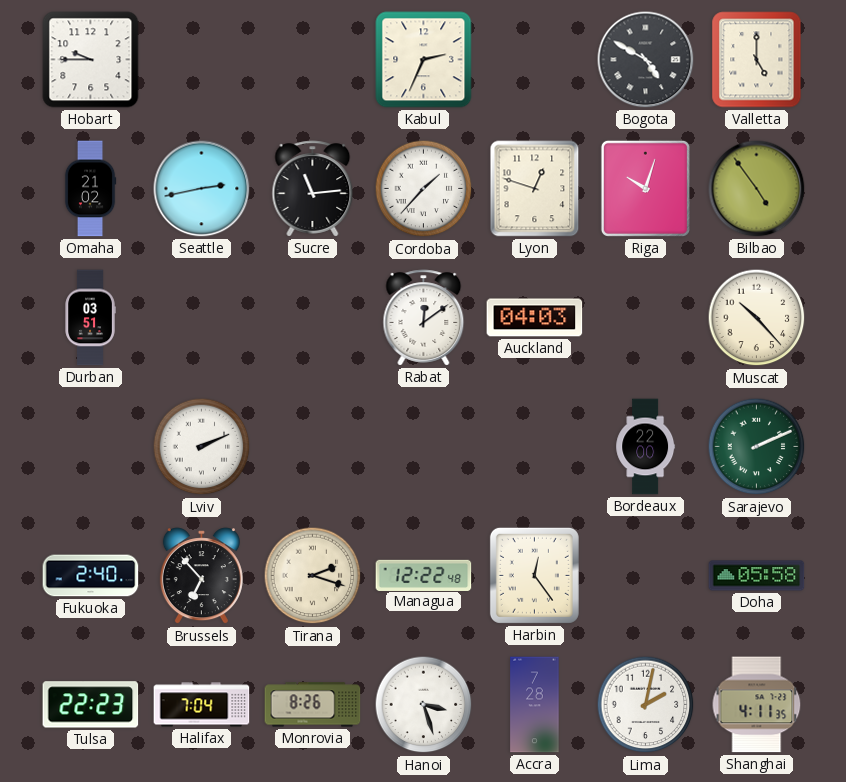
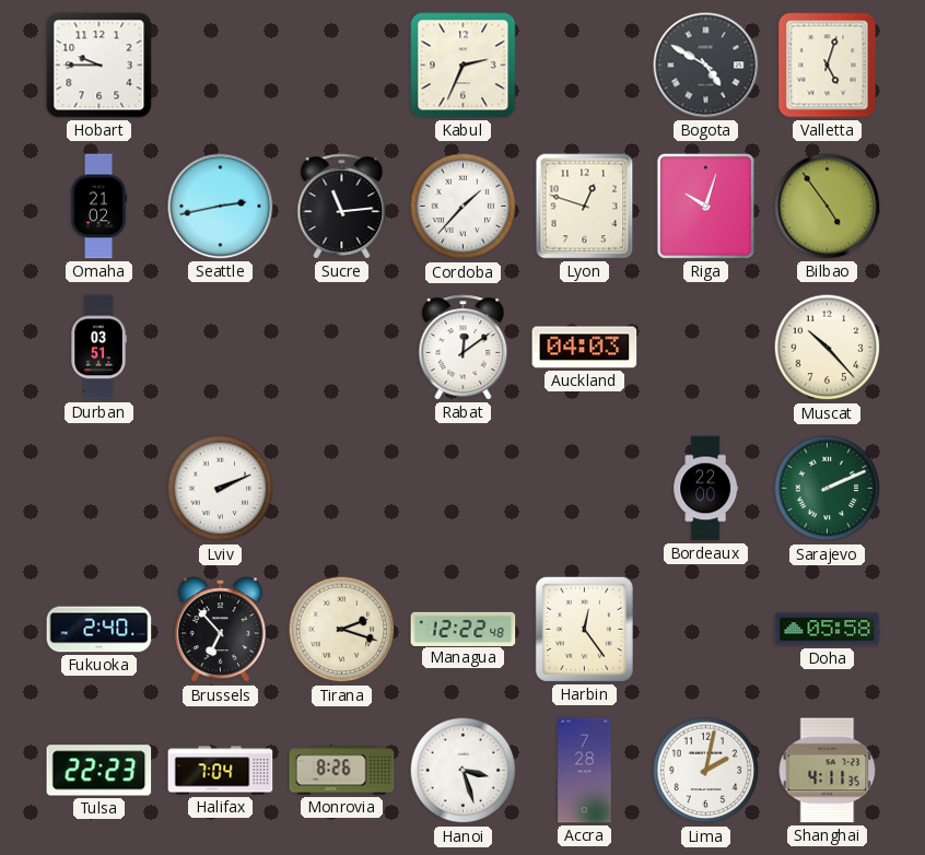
Valletta: 5:00 -> 5:03
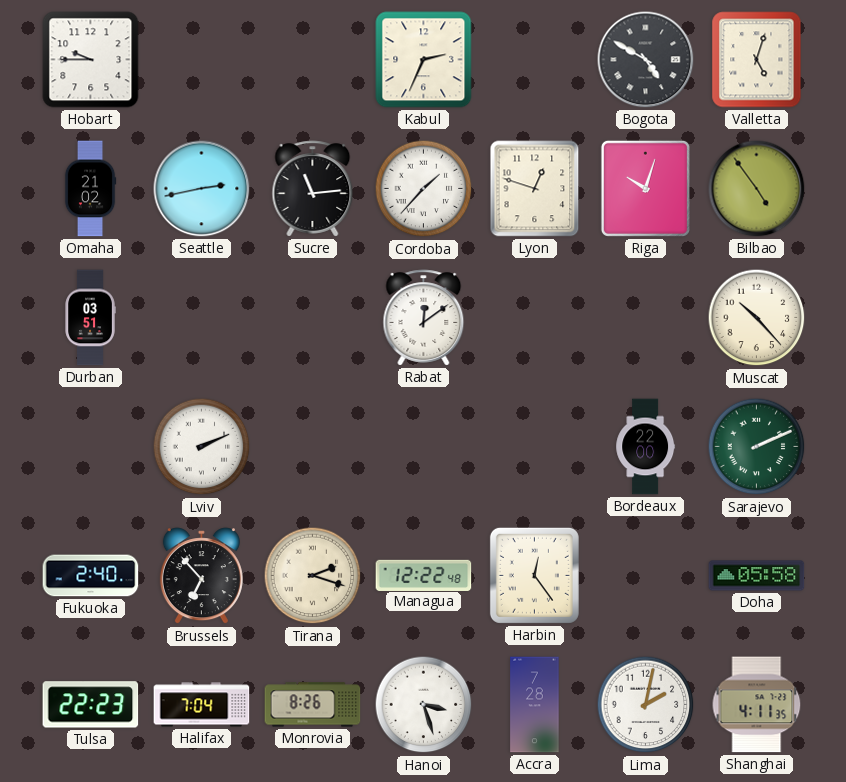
Auckland: 04:03 -> none
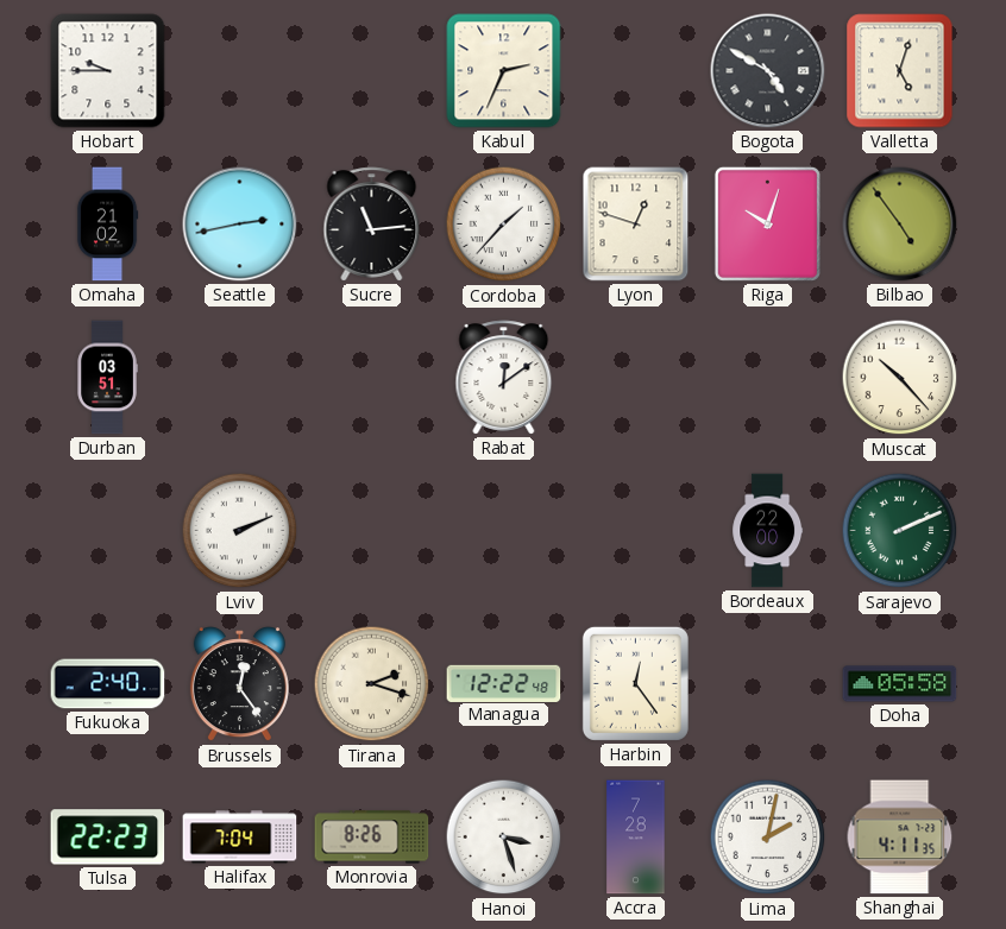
Brussels: 6:53 -> 12:24
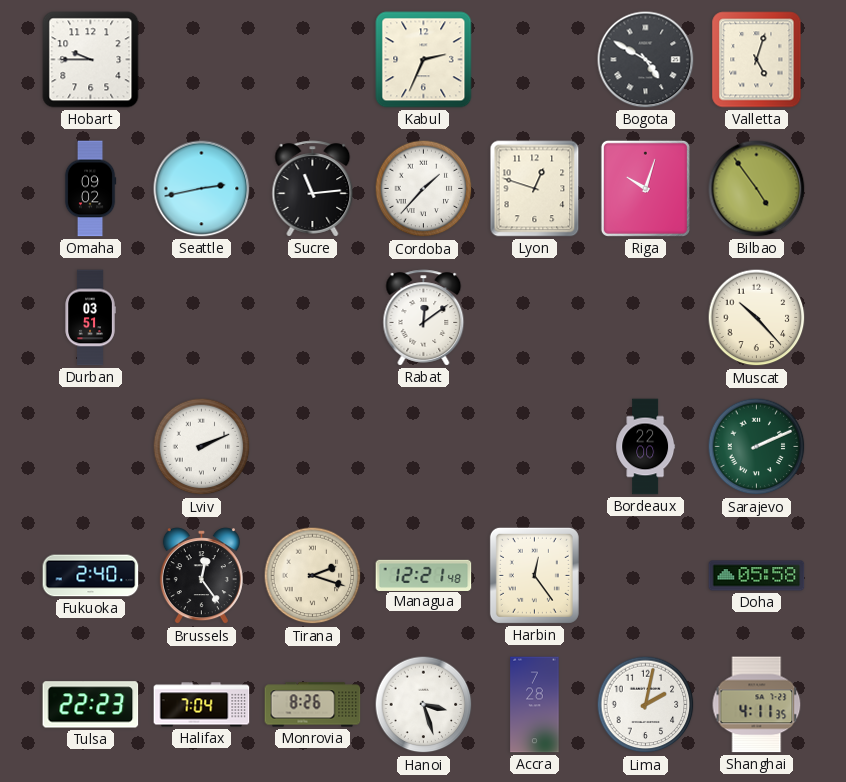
Omaha: 21:02 -> 09:02
Managua: 12:22 -> 12:21
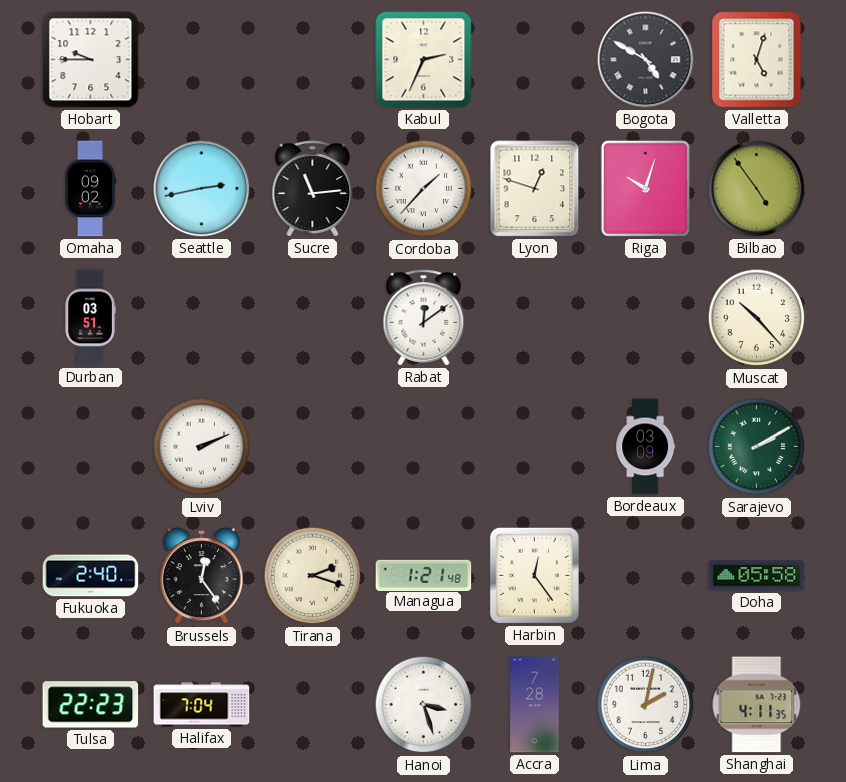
Bordeaux: 22:00 -> 03:09
Sarajevo: 2:11 -> 2:10
Managua: 12:21 -> 1:21
Monrovia: 8:26 -> none
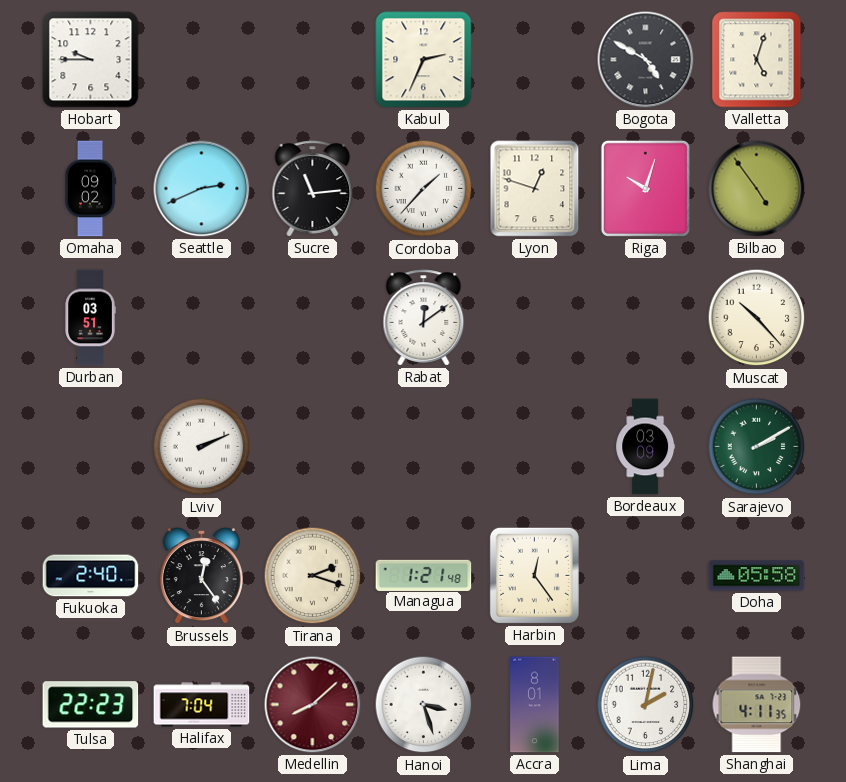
Seattle: 2:43 -> 2:41
Medellin: none -> 8:08
Accra: 7:28 -> 8:01
